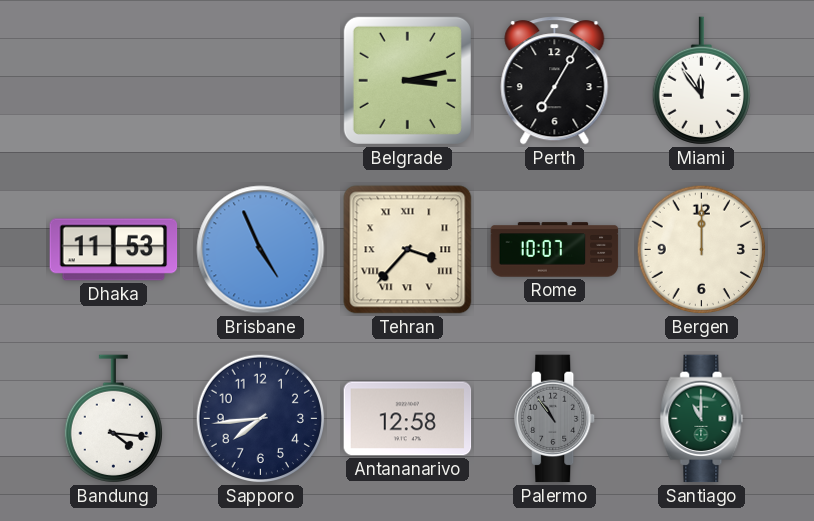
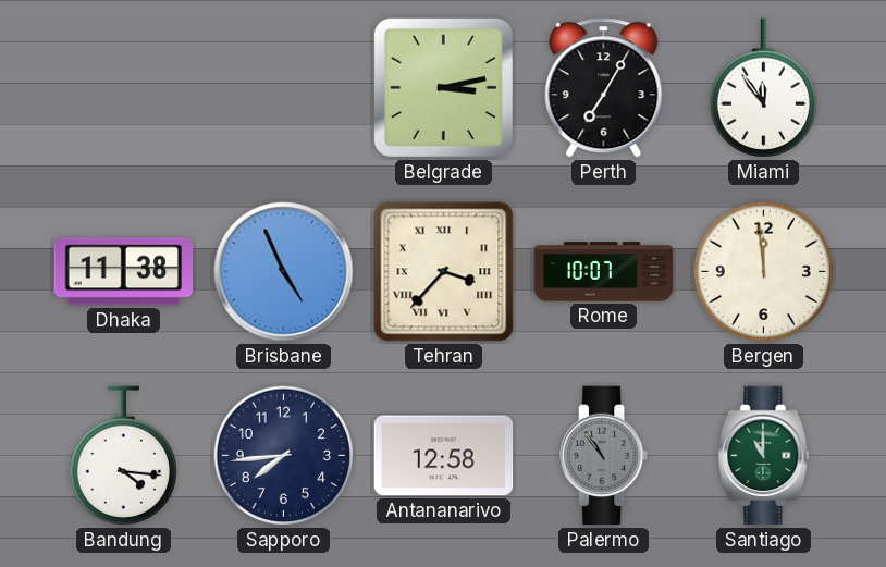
Dhaka: 11:53 -> 11:38
Bergen: 12:00 -> 11:59
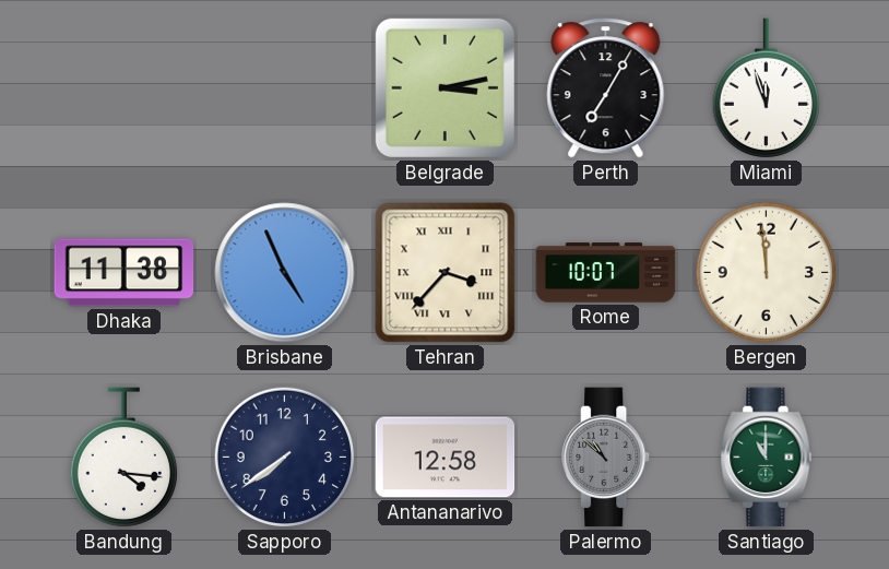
Miami: 11:54 -> 11:57
Sapporo: 7:44 -> 7:39
Palermo: 10:54 -> 10:52
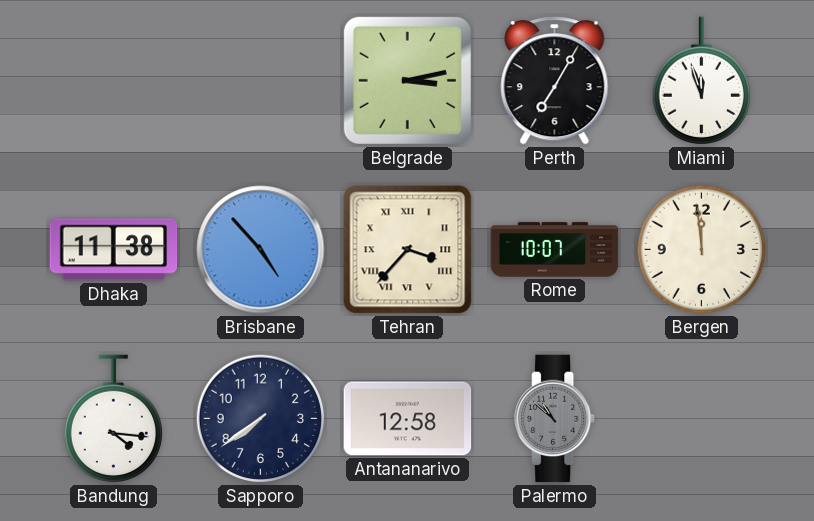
Brisbane: 4:56 -> 4:53
Santiago: 11:00 -> none
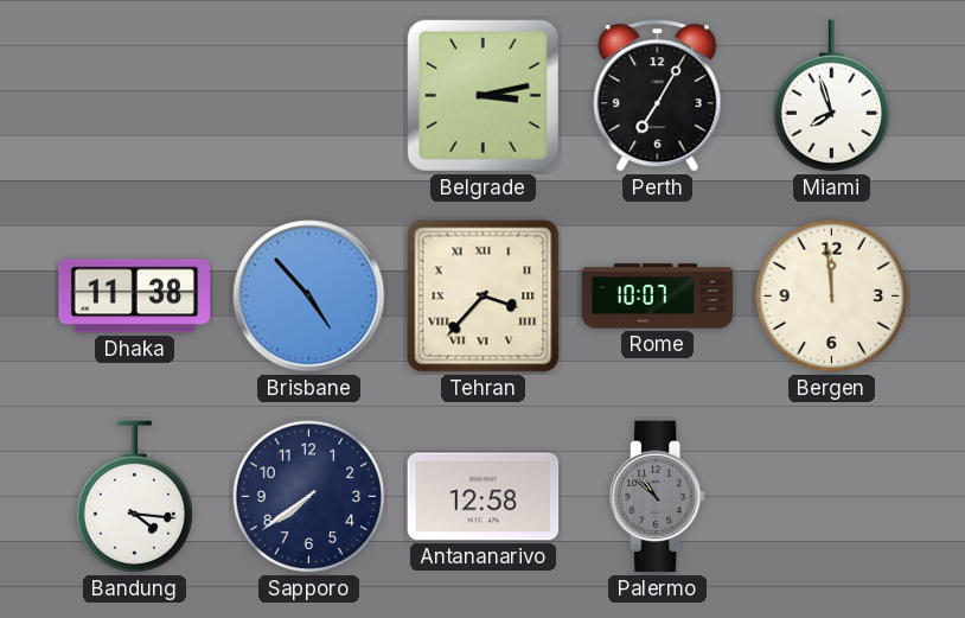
Miami: 11:57 -> 7:57
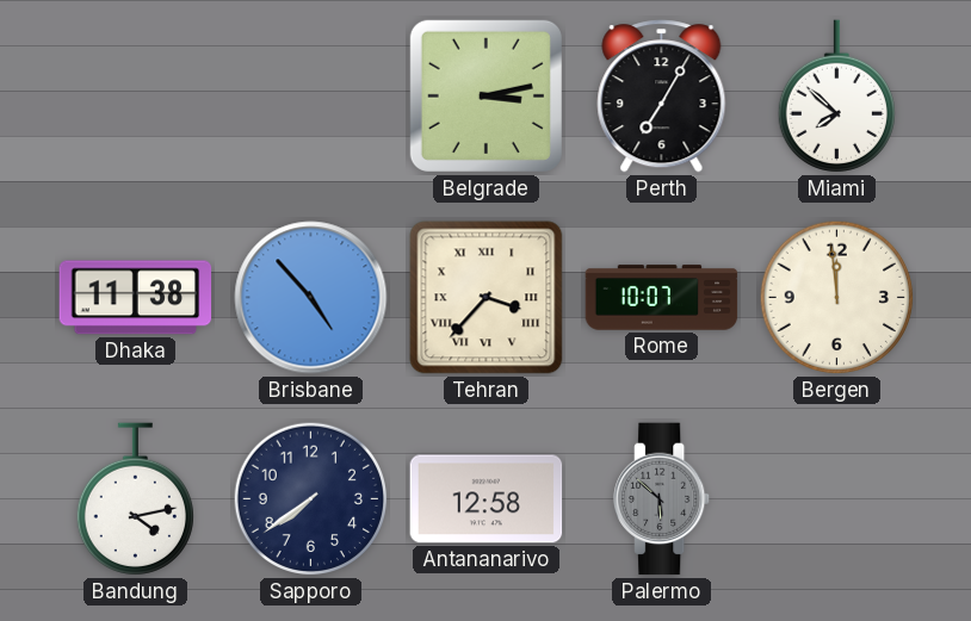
Miami: 7:57 -> 7:52
Bandung: 4:16 -> 4:13
Palermo: 10:52 -> 5:52
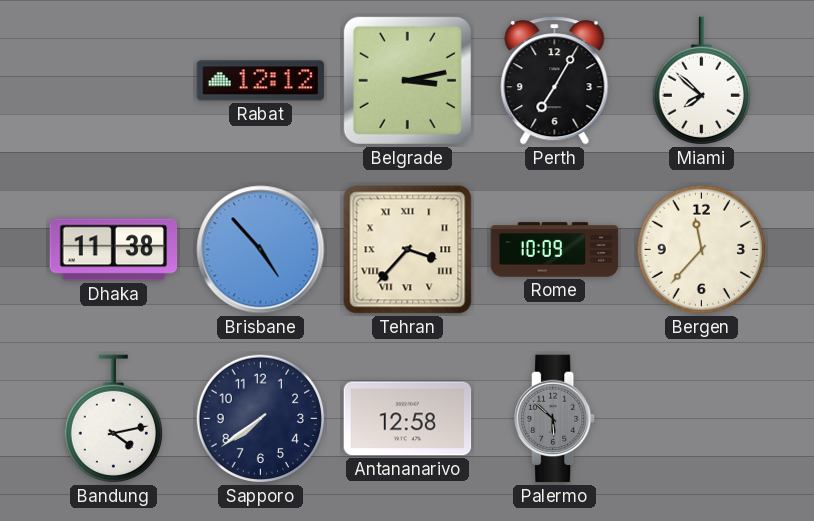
Rabat: none -> 12:12
Rome: 10:07 -> 10:09
Bergen: 11:59 -> 11:37
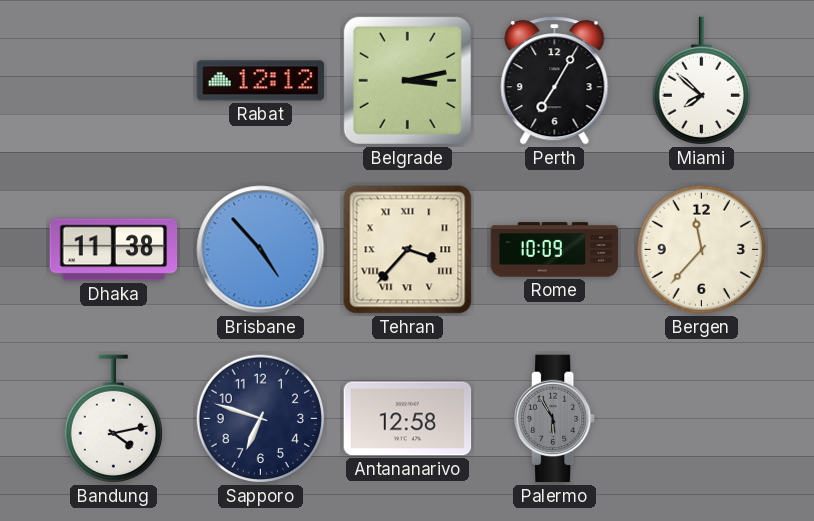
Sapporo: 7:39 -> 6:48
Palermo: 5:52 -> 5:55
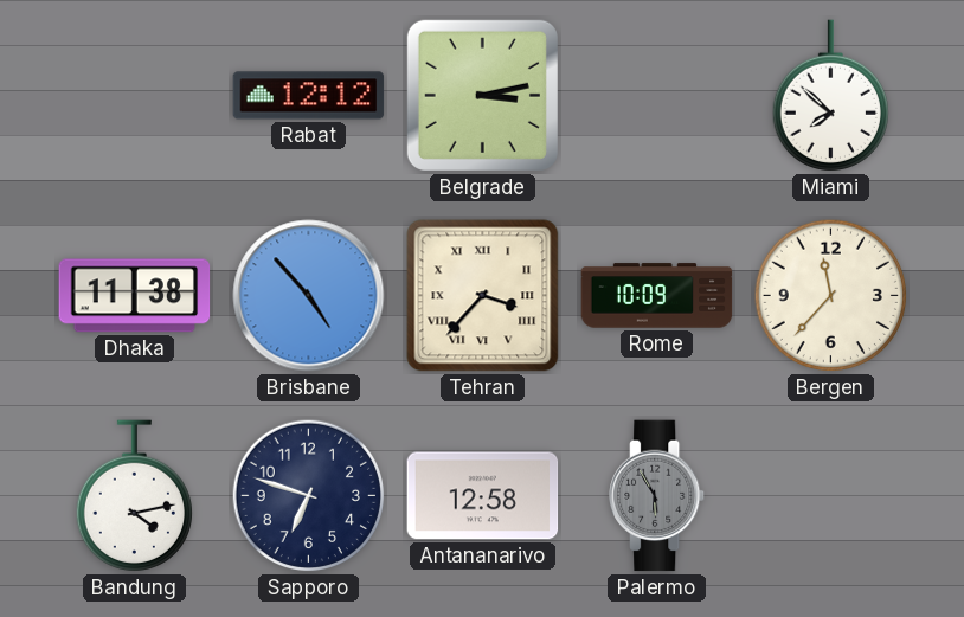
Perth: 7:05 -> none
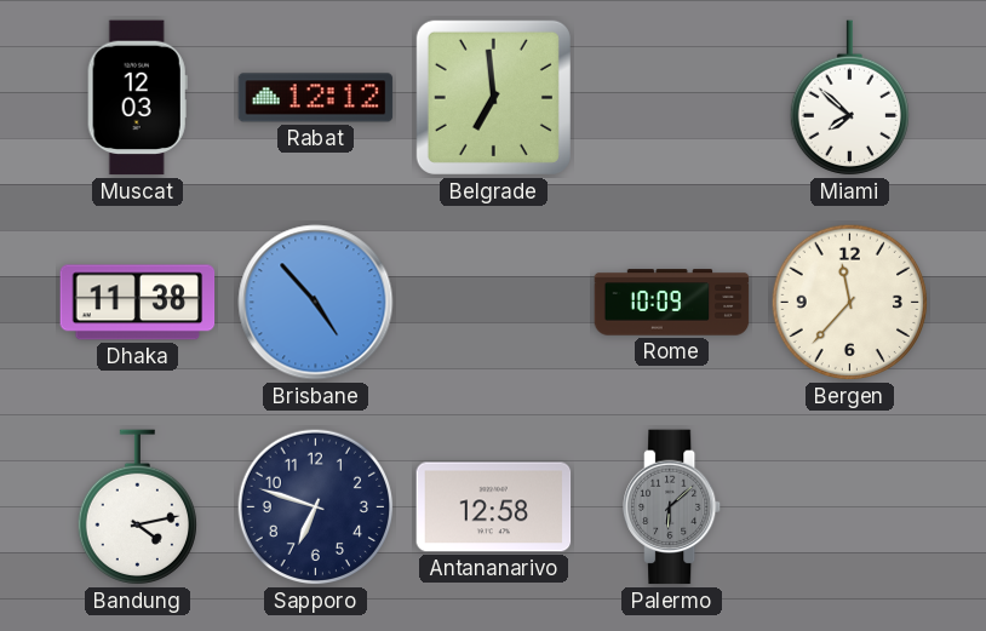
Muscat: none -> 12:03
Belgrade: 3:13 -> 6:59
Tehran: 3:37 -> none
Palermo: 5:55 -> 6:08
